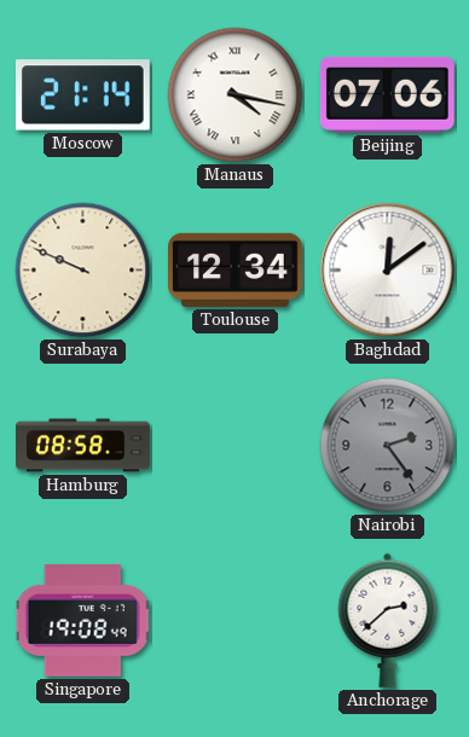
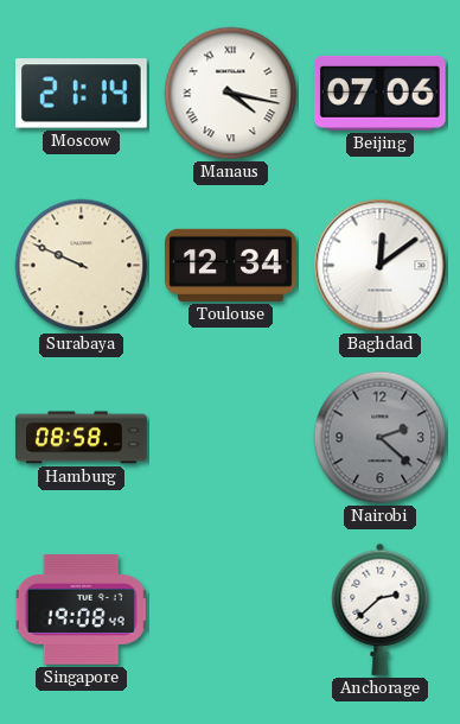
Nairobi: 2:24 -> 2:22
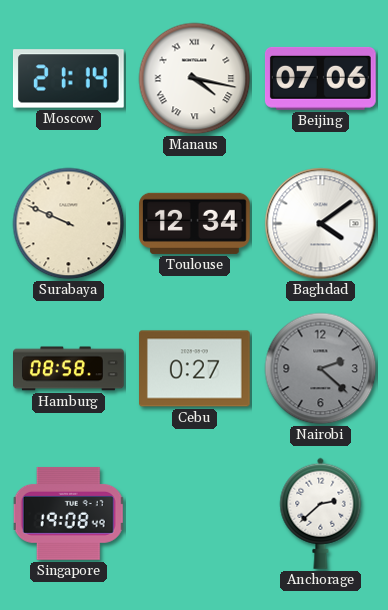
Baghdad: 12:09 -> 4:09
Cebu: none -> 0:27
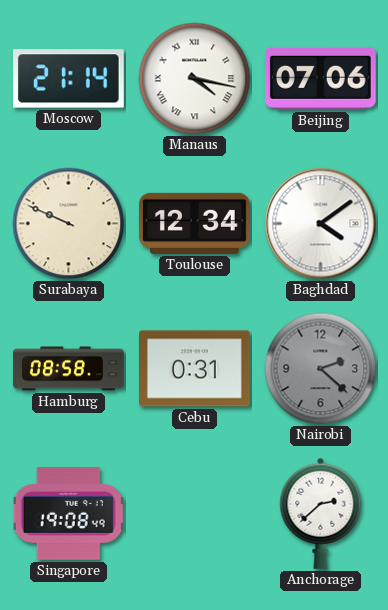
Cebu: 0:27 -> 0:31
